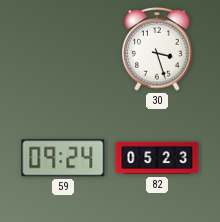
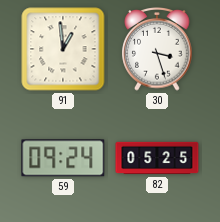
91: none -> 12:59
82: 05:23 -> 05:25
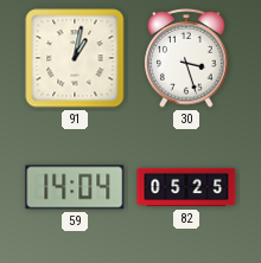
91: 12:59 -> 1:02
59: 09:24 -> 14:04
